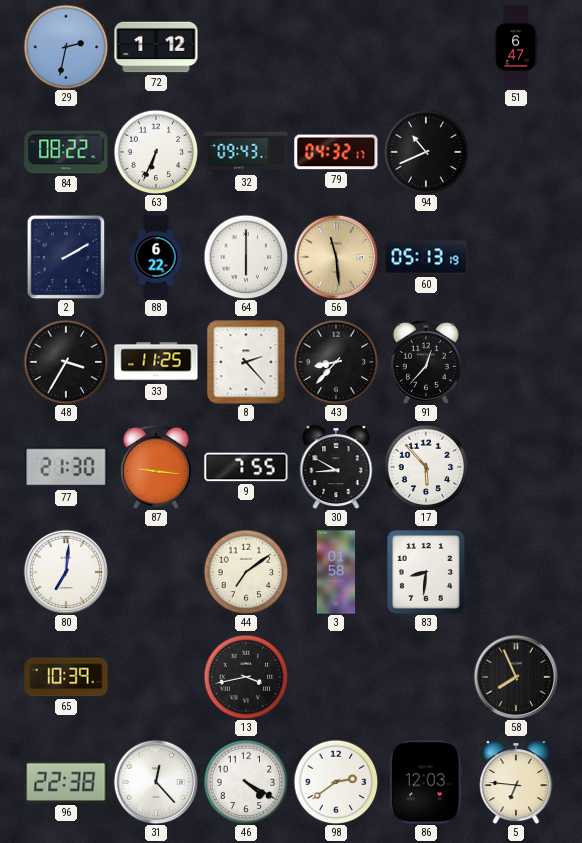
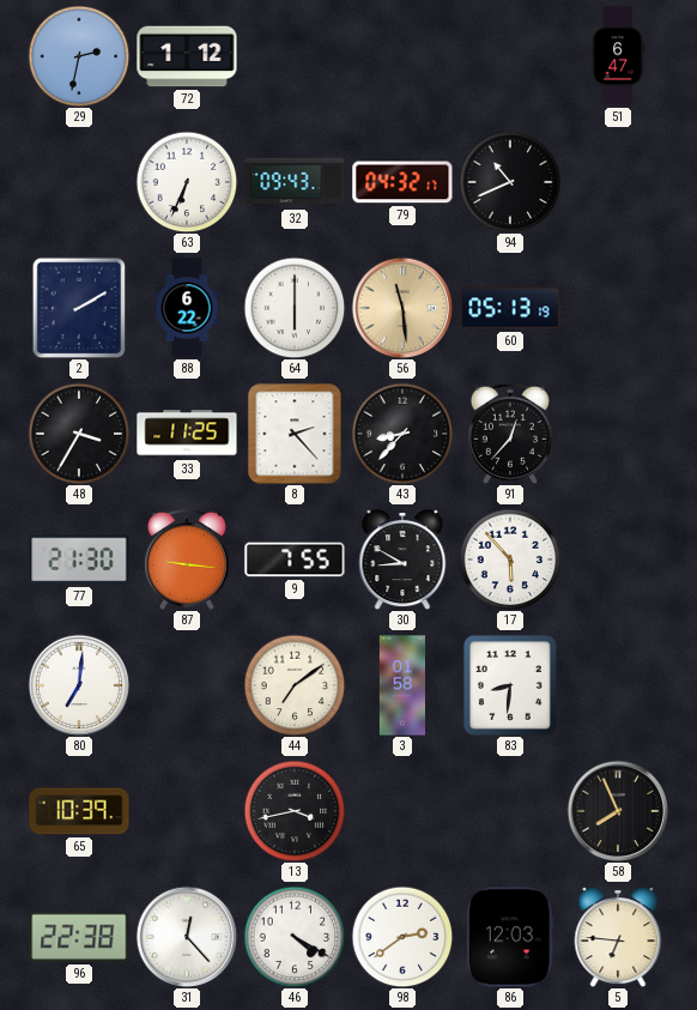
84: 08:22 -> none
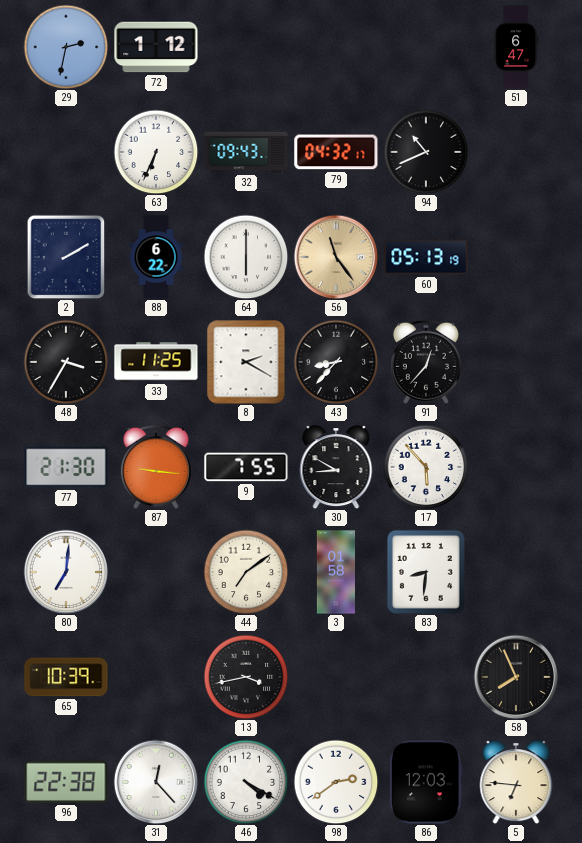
56: 11:29 -> 11:24
8: 2:23 -> 2:20
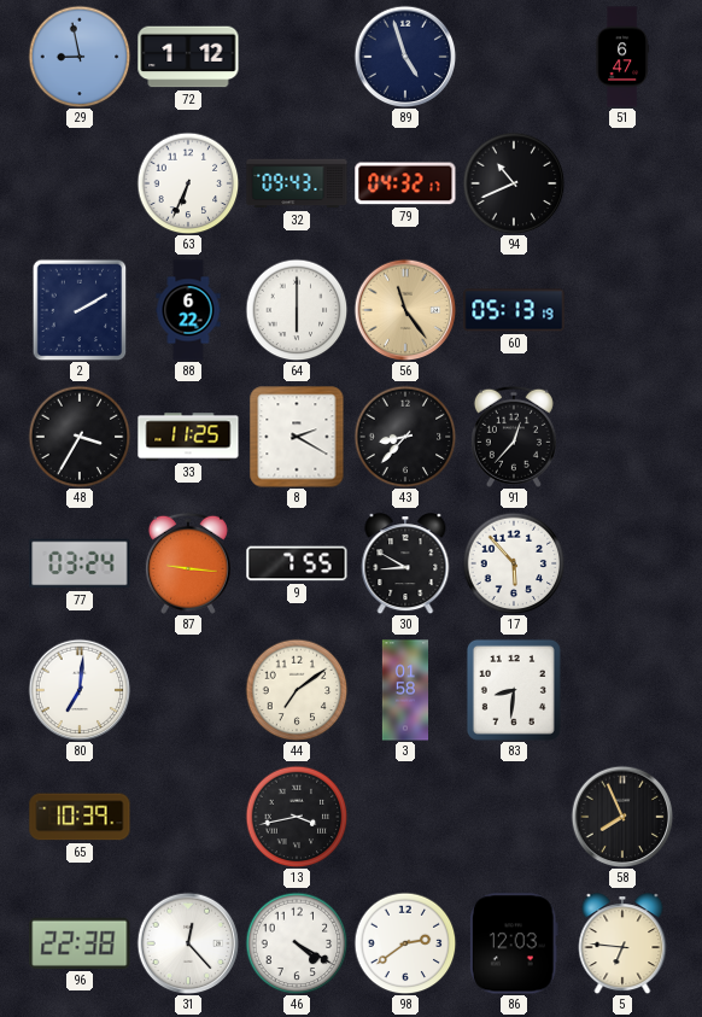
29: 2:32 -> 8:58
89: none -> 4:57
77: 21:30 -> 03:24
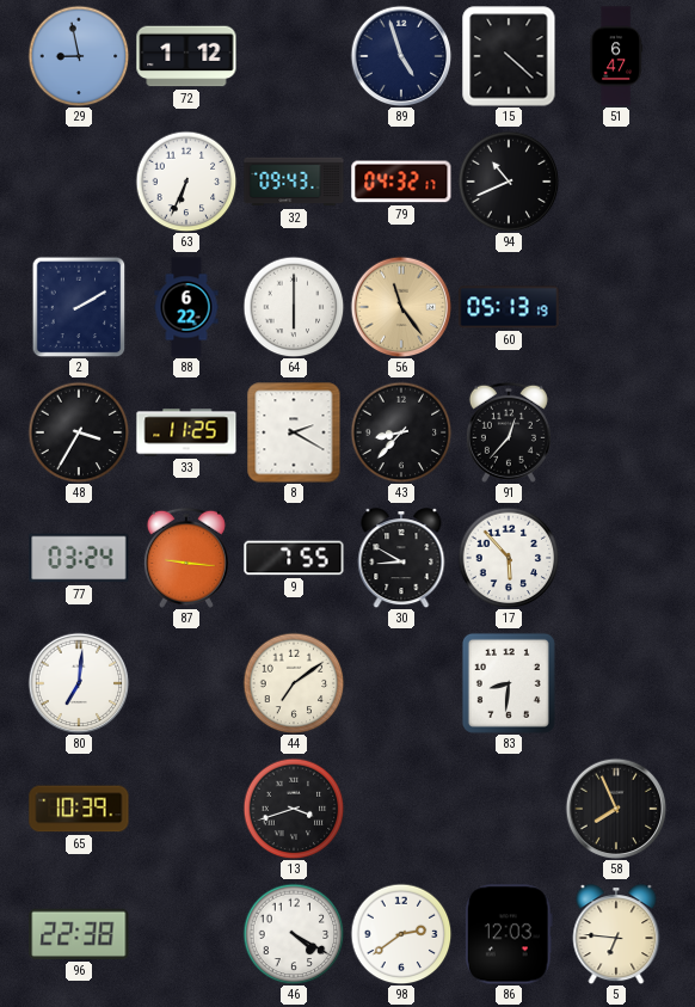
15: none -> 4:22
3: 01:58 -> none
13: 3:43 -> 3:42
31: 12:23 -> none
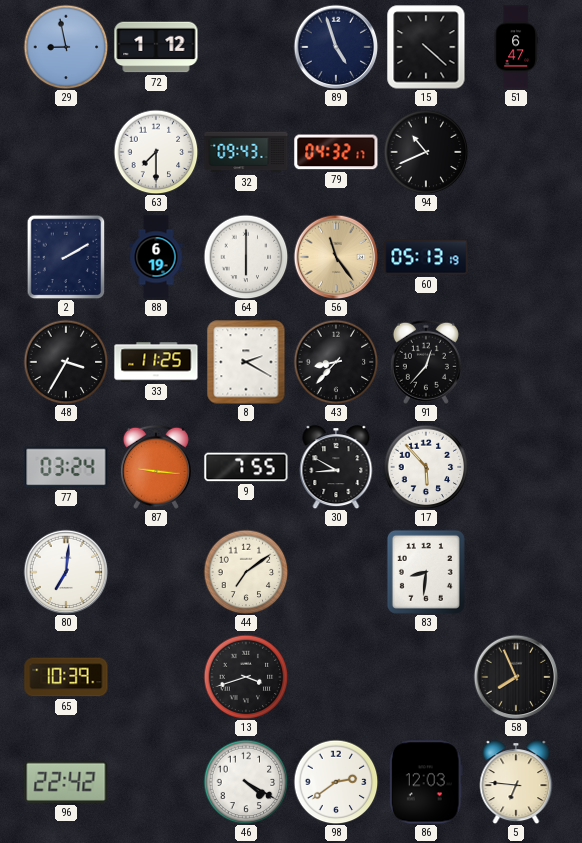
63: 6:34 -> 7:30
88: 6:22 -> 6:19
96: 22:38 -> 22:42
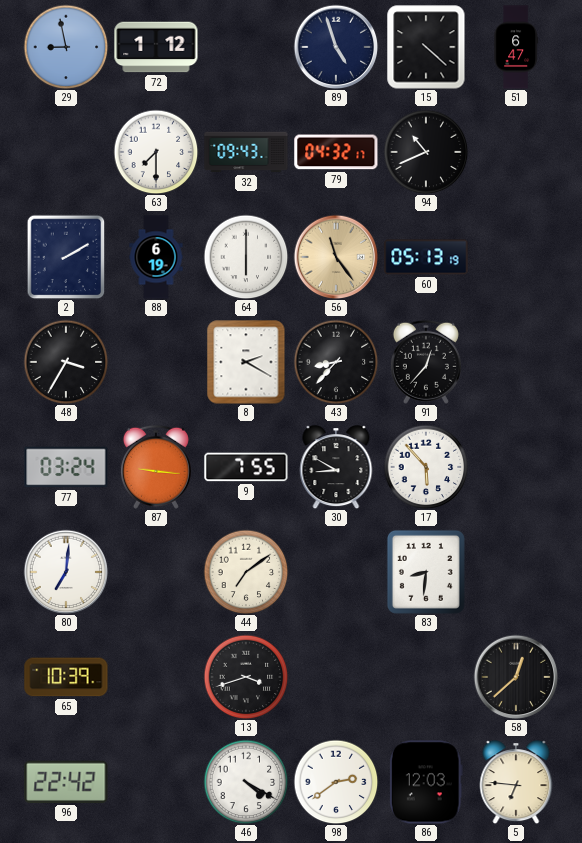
33: 11:25 -> none
58: 7:56 -> 12:38
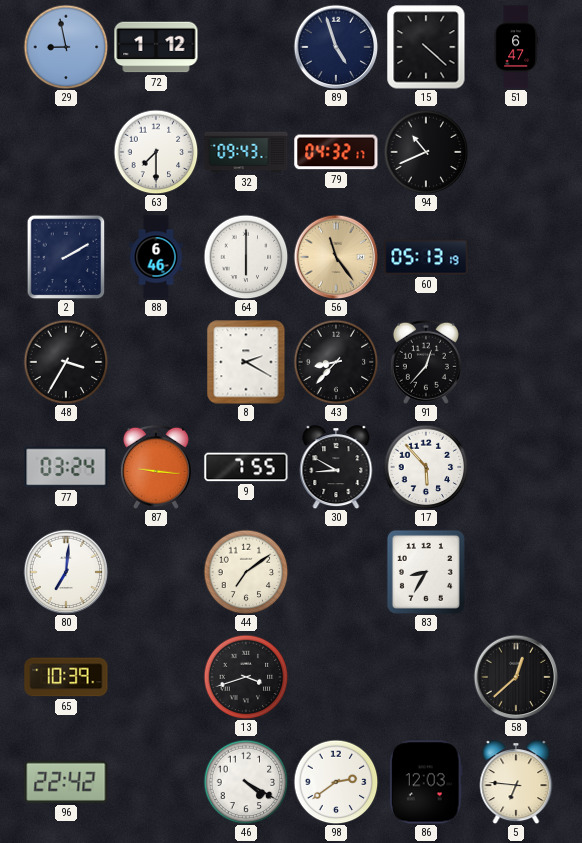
88: 6:19 -> 6:46
83: 8:31 -> 8:35
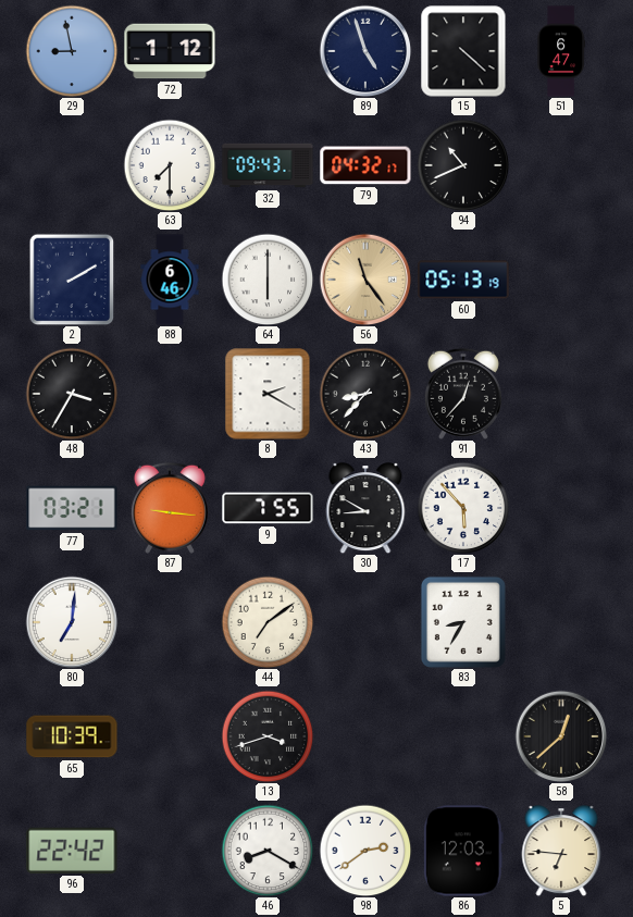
77: 03:24 -> 03:21
46: 4:20 -> 8:20
